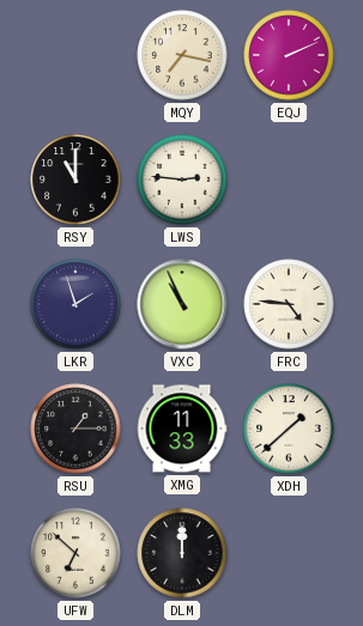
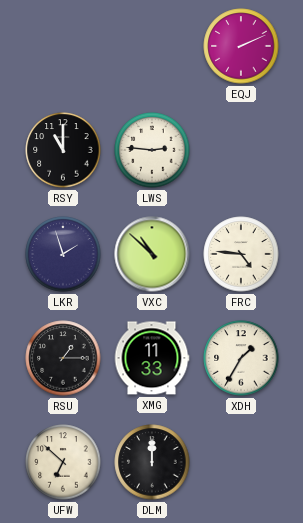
MQY: 7:17 -> none
VXC: 10:56 -> 10:52
XDH: 1:38 -> 1:35
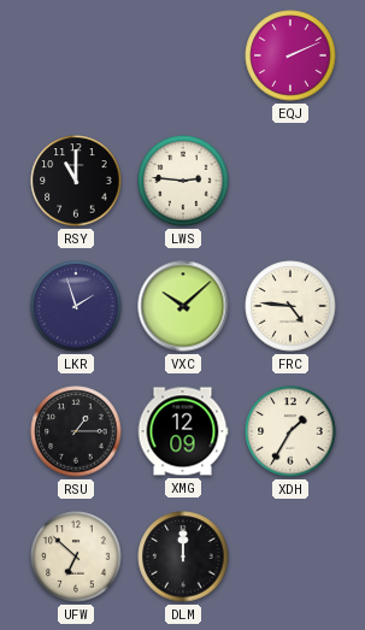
VXC: 10:52 -> 10:08
XMG: 11:33 -> 12:09
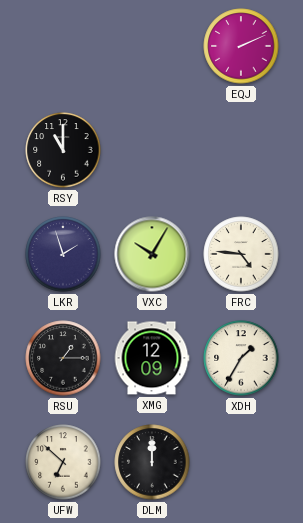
LWS: 2:46 -> none
VXC: 10:08 -> 10:05
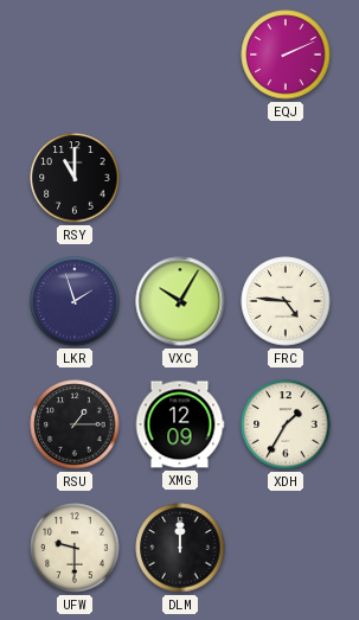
UFW: 6:52 -> 9:30
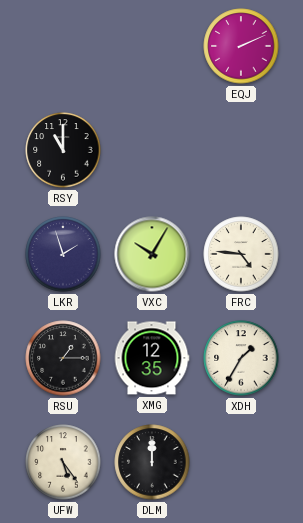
XMG: 12:09 -> 12:35
UFW: 9:30 -> 5:24
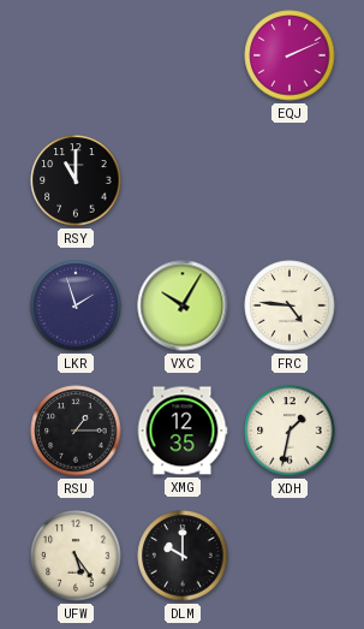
XDH: 1:35 -> 1:32
DLM: 12:00 -> 10:00
